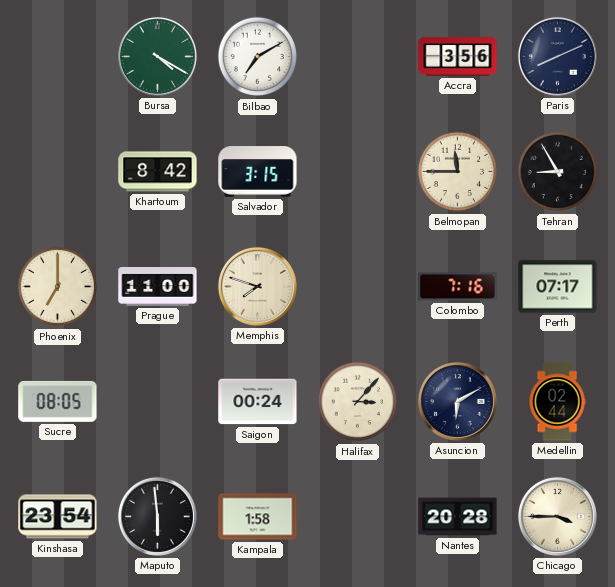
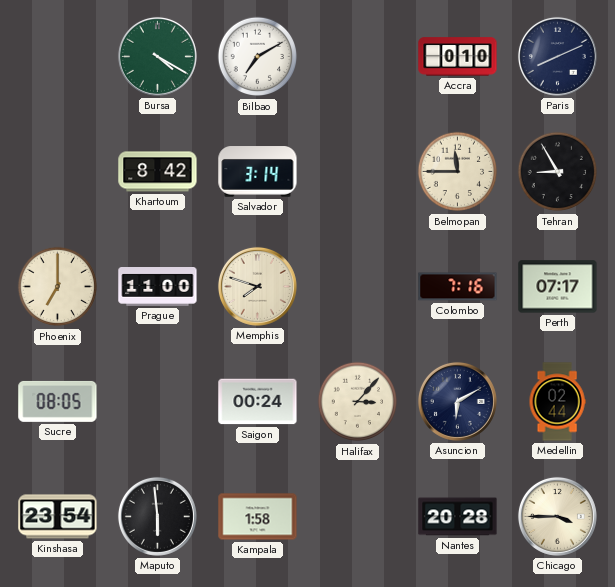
Accra: 3:56 -> 0:10
Salvador: 3:15 -> 3:14
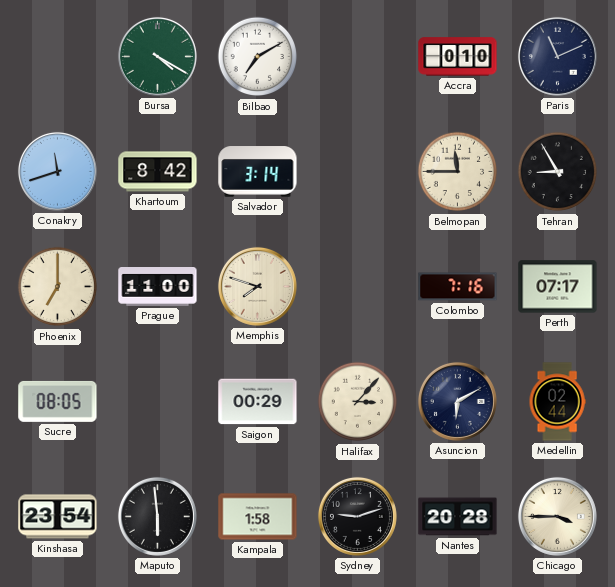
Paris: 8:11 -> 11:11
Conakry: none -> 11:42
Saigon: 00:24 -> 00:29
Sydney: none -> 9:12
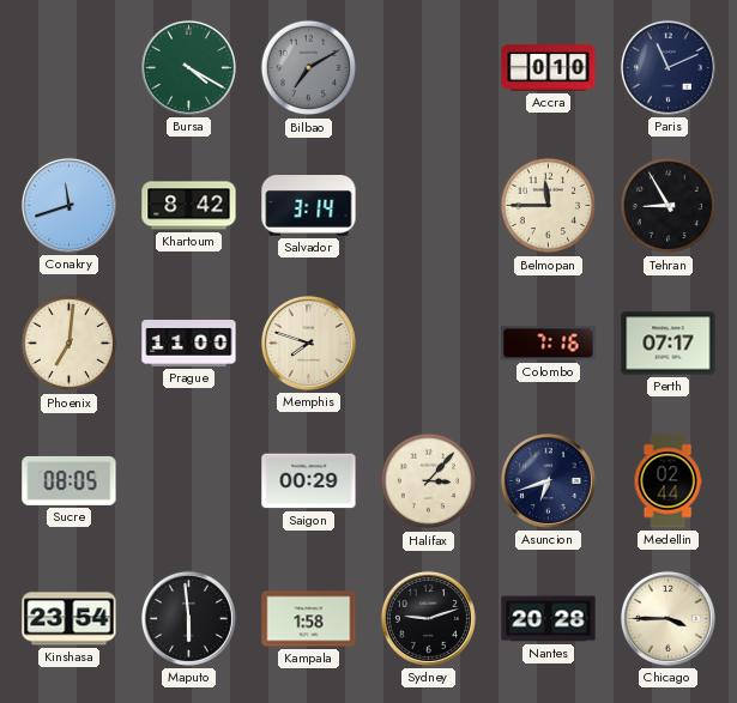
Bilbao dial: white -> grey
Phoenix: 7:00 -> 7:01
Asuncion: 6:10 -> 6:42
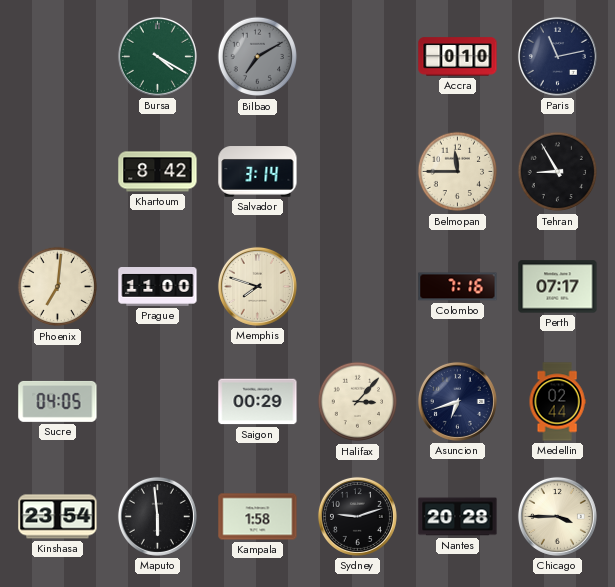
Paris: 11:11 -> 11:13
Conakry: 11:42 -> none
Sucre: 08:05 -> 04:05
